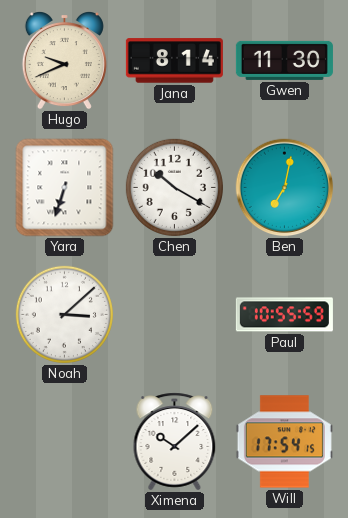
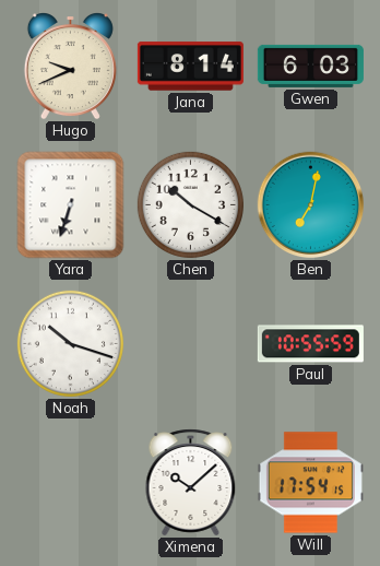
Gwen: 11:30 -> 6:03
Noah: 3:08 -> 10:18
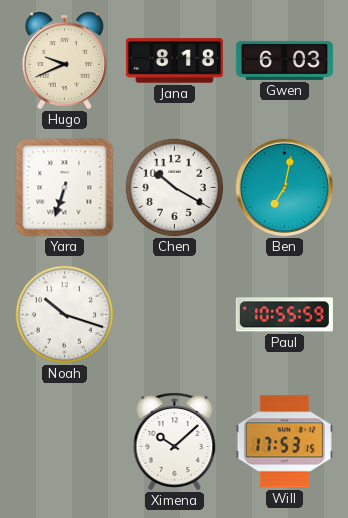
Jana: 8:14 -> 8:18
Will: 17:54 -> 17:53
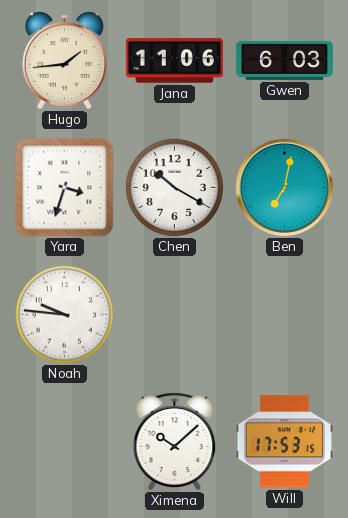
Hugo: 9:41 -> 1:44
Jana: 8:18 -> 11:06
Yara: 6:33 -> 3:33
Noah: 10:18 -> 9:46
Paul: 10:55 -> none
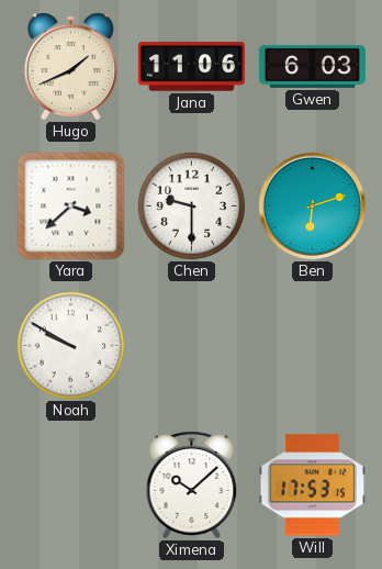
Hugo: 1:44 -> 1:41
Yara: 3:33 -> 3:38
Chen: 10:20 -> 9:30
Ben: 7:02 -> 6:12
Noah: 9:46 -> 9:50
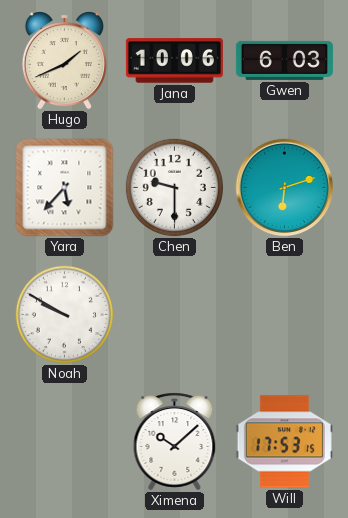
Jana: 11:06 -> 10:06
Yara: 3:38 -> 5:37
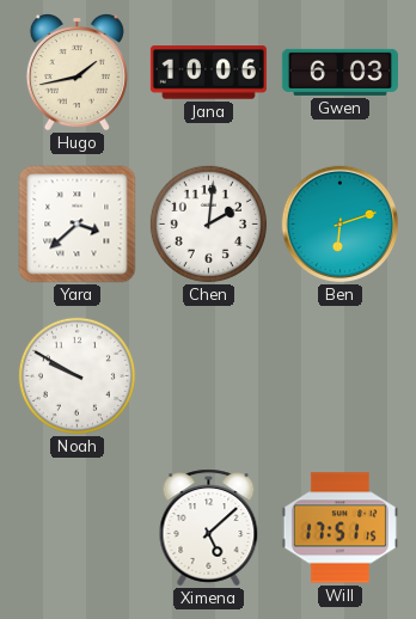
Hugo: 1:41 -> 1:43
Yara: 5:37 -> 3:38
Chen: 9:30 -> 2:01
Ximena: 10:08 -> 5:08
Will: 17:53 -> 17:51
